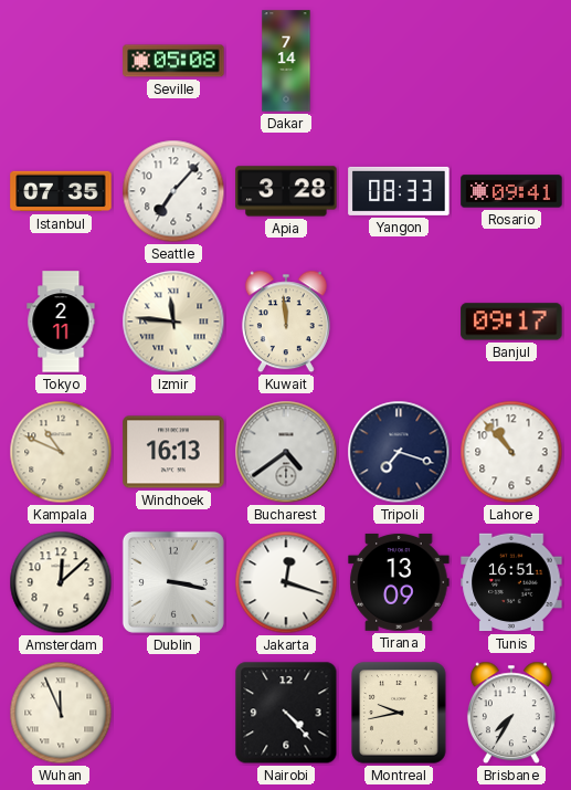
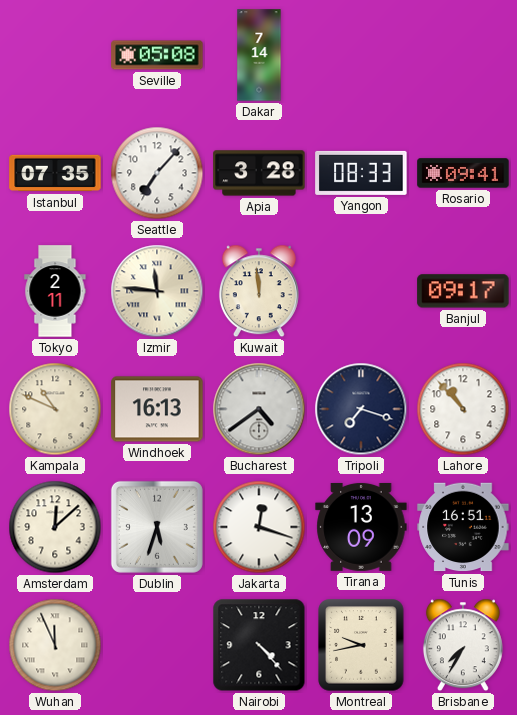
Dublin: 3:17 -> 5:33
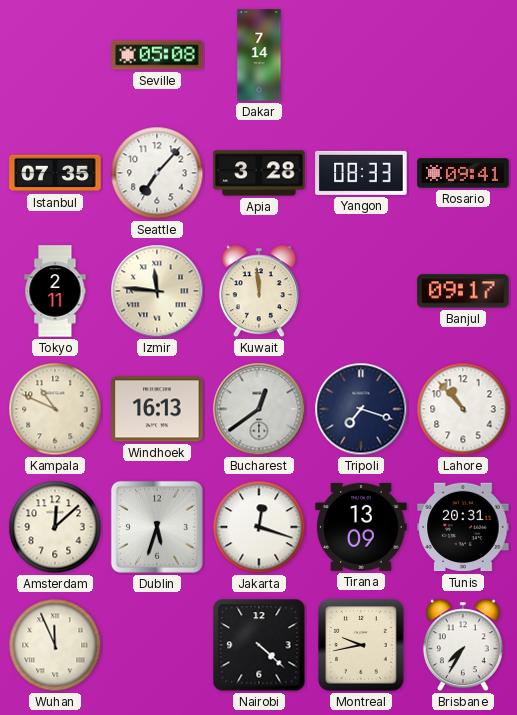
Bucharest: 4:39 -> 12:39
Tunis: 16:51 -> 20:31
Nairobi: 4:23 -> 4:22
